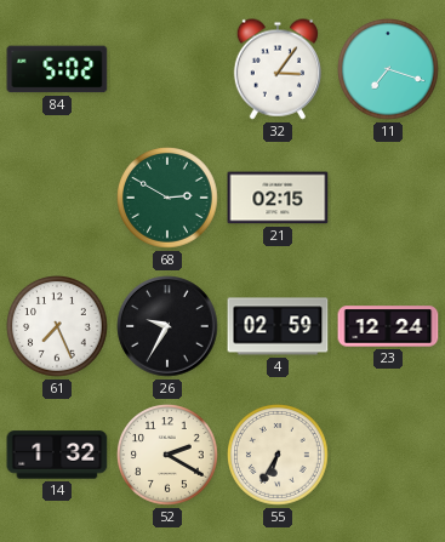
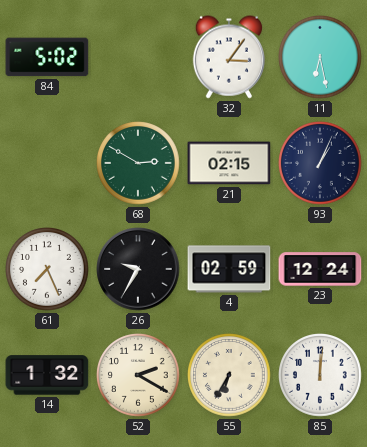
11: 7:18 -> 6:28
93: none -> 1:04
85: none -> 12:01
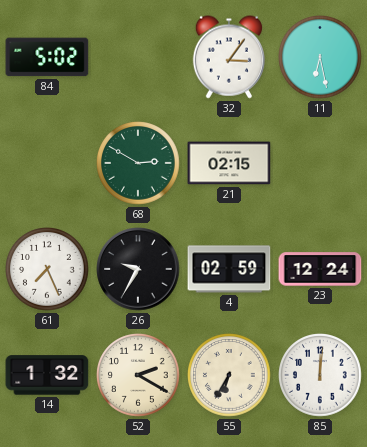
93: 1:04 -> none
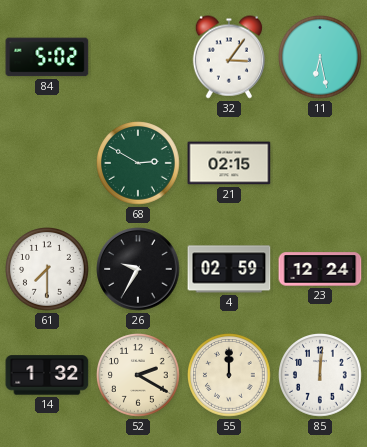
61: 7:26 -> 7:30
55: 6:35 -> 12:00
